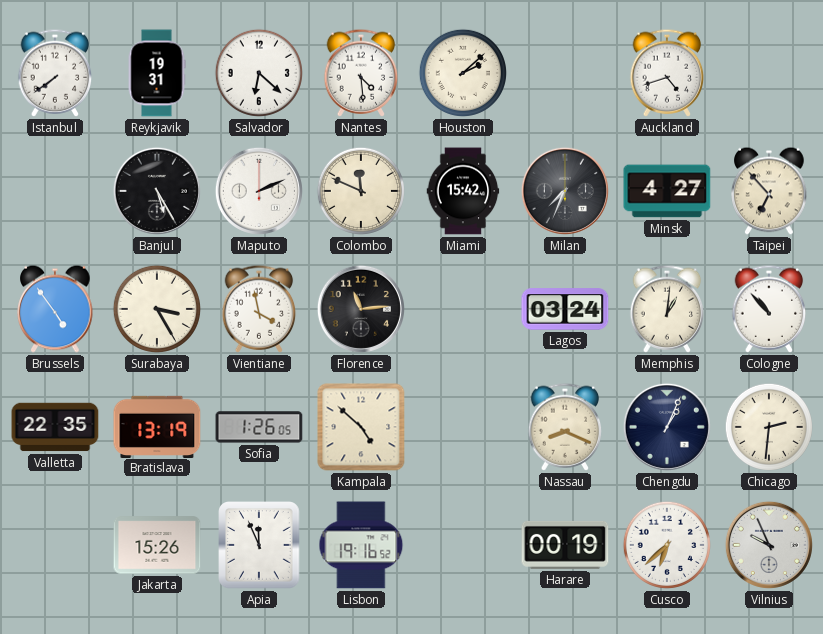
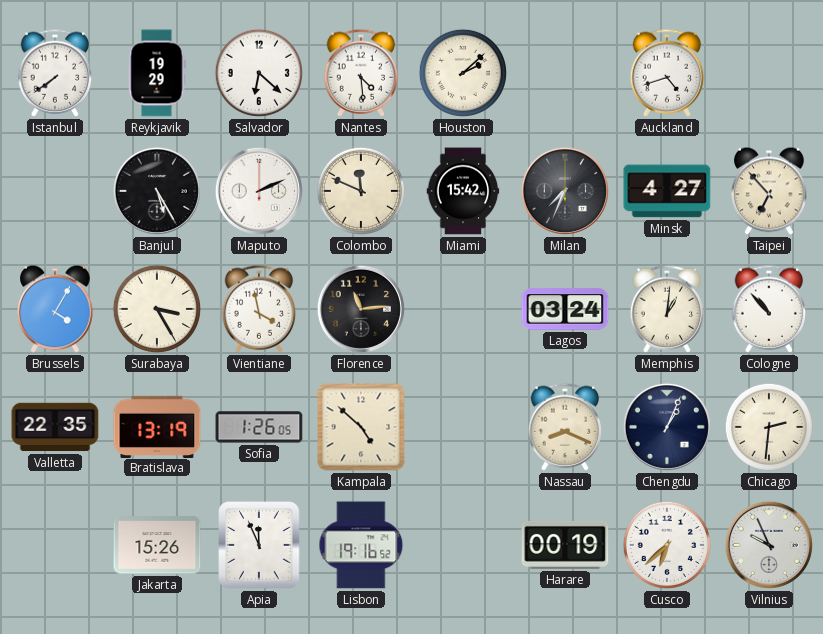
Reykjavik: 19:31 -> 19:29
Brussels: 4:54 -> 4:05
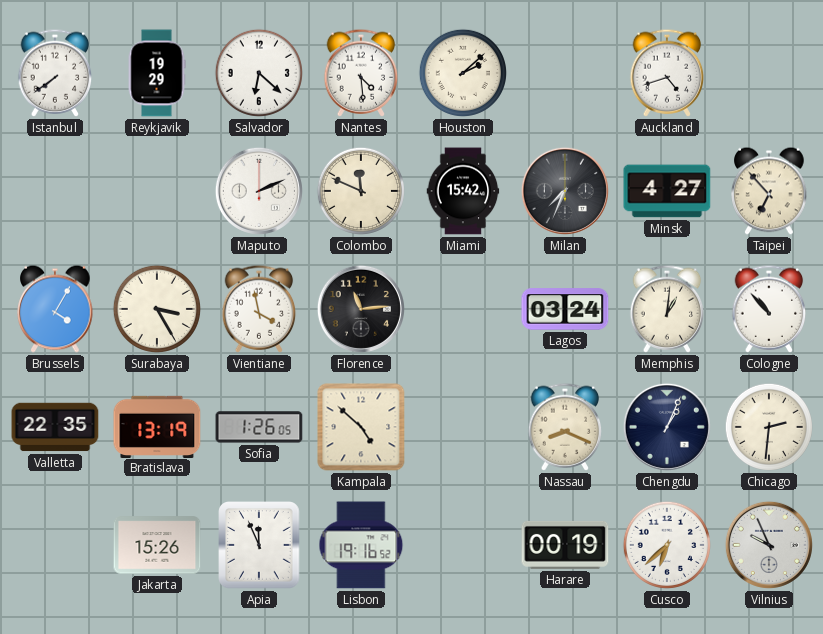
Banjul: 5:25 -> none
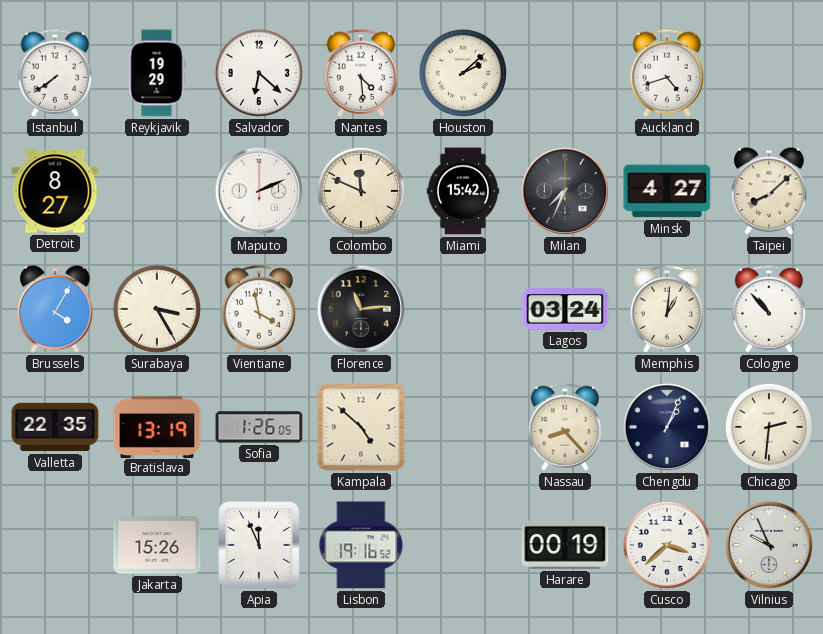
Detroit: none -> 8:27
Taipei: 6:53 -> 8:08
Nassau: 8:19 -> 8:23
Cusco: 6:38 -> 3:38
